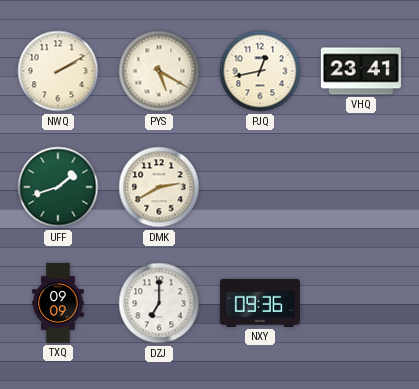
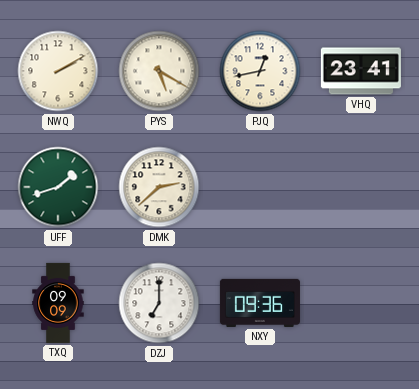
DMK: 2:40 -> 2:38
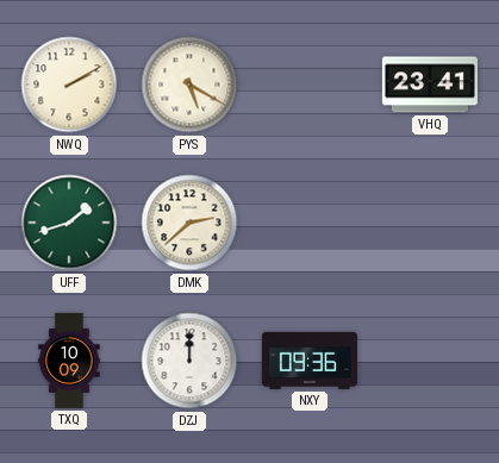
PJQ: 12:43 -> none
TXQ: 09:09 -> 10:09
DZJ: 7:00 -> 12:00
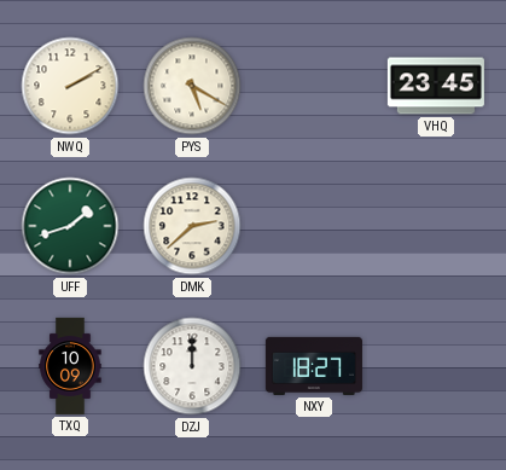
VHQ: 23:41 -> 23:45
NXY: 09:36 -> 18:27
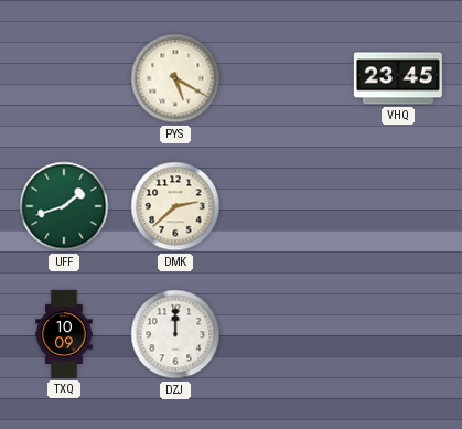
NWQ: 2:10 -> none
NXY: 18:27 -> none
